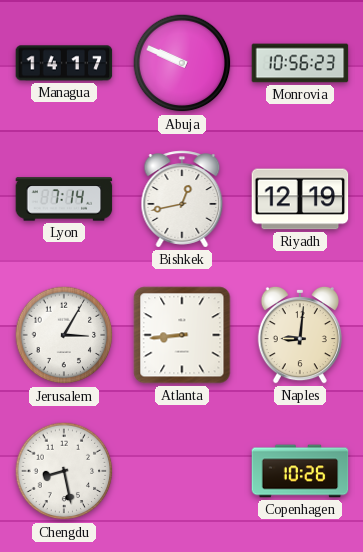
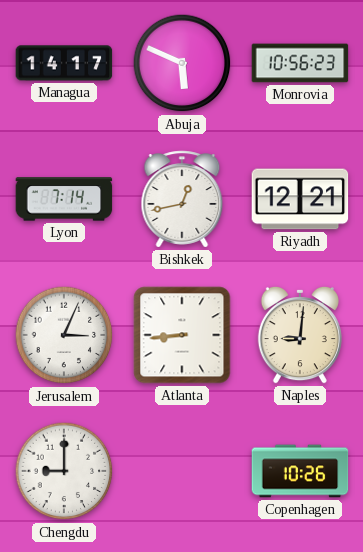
Abuja: 9:49 -> 5:49
Riyadh: 12:19 -> 12:21
Jerusalem: 3:05 -> 3:04
Chengdu: 8:28 -> 9:00
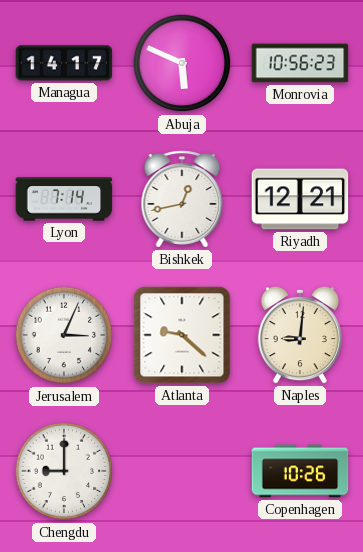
Atlanta: 8:44 -> 9:22
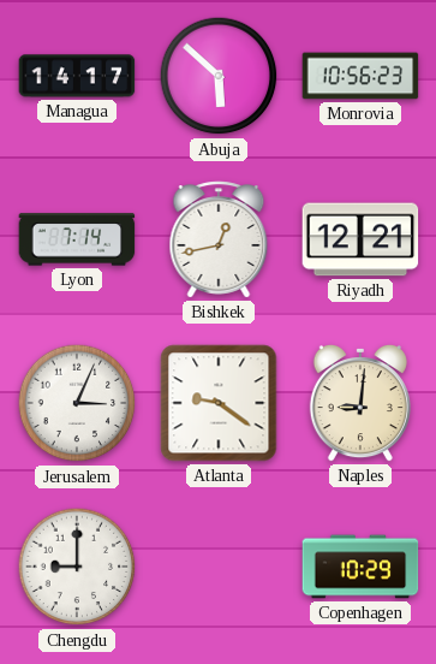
Abuja: 5:49 -> 5:52
Atlanta: 9:22 -> 9:21
Copenhagen: 10:26 -> 10:29
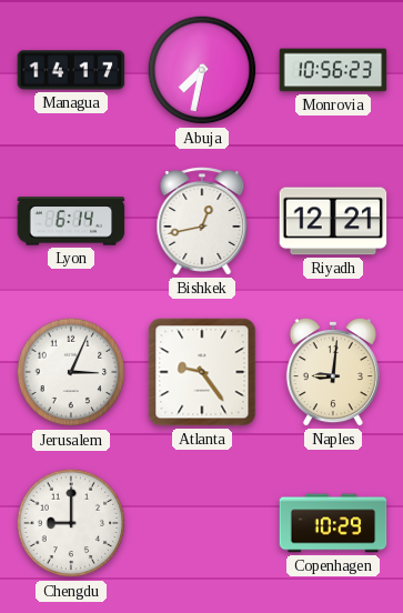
Abuja: 5:52 -> 7:32
Lyon: 7:14 -> 6:14
Atlanta: 9:21 -> 9:24
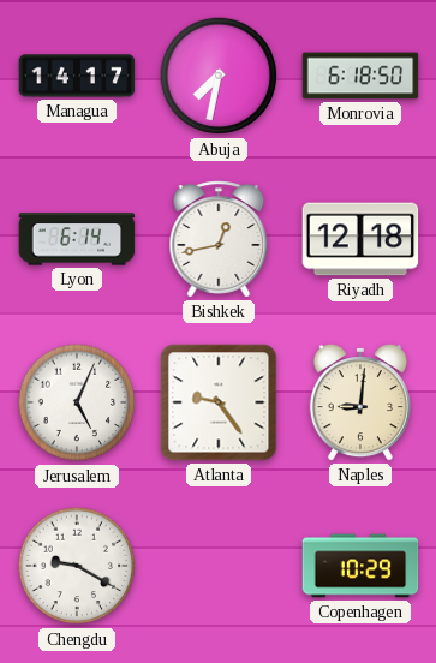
Monrovia: 10:56 -> 6:18
Riyadh: 12:21 -> 12:18
Jerusalem: 3:04 -> 5:04
Chengdu: 9:00 -> 9:20
